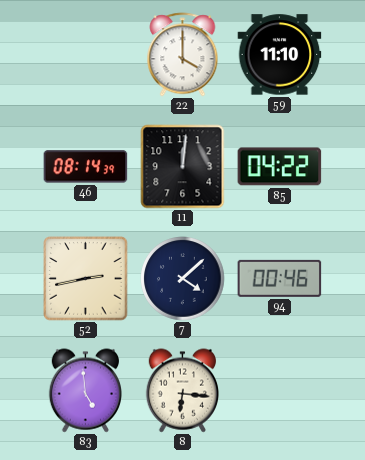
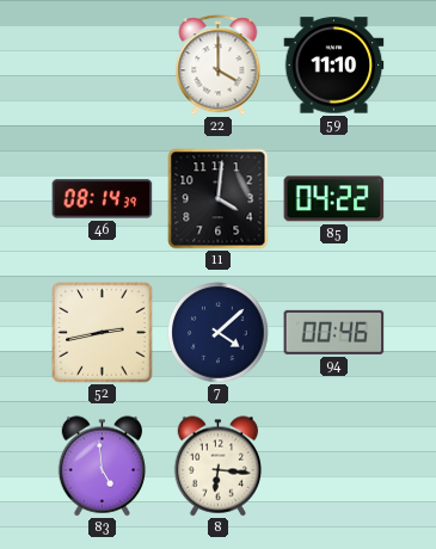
11: 12:01 -> 4:01
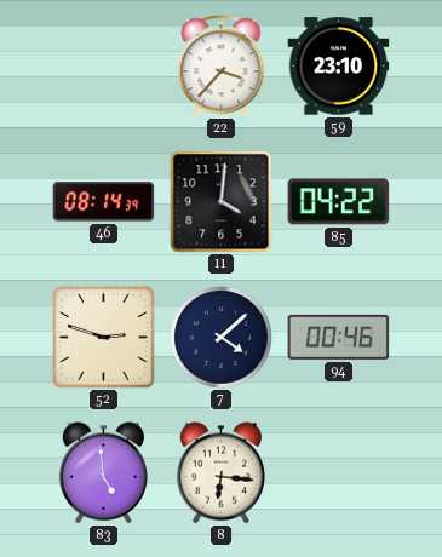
22: 4:00 -> 3:37
59: 11:10 -> 23:10
52: 2:43 -> 2:48
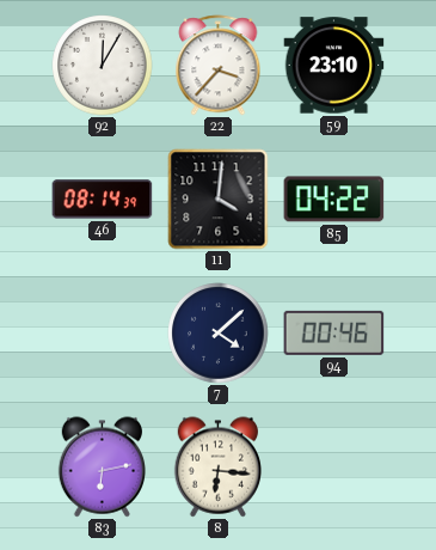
92: none -> 12:05
52: 2:48 -> none
83: 4:59 -> 6:13
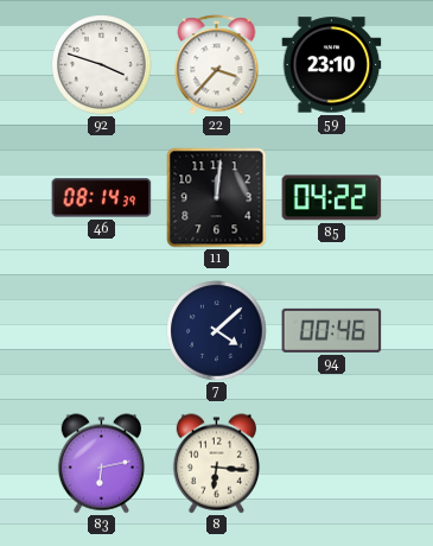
92: 12:05 -> 3:48
11: 4:01 -> 12:01
